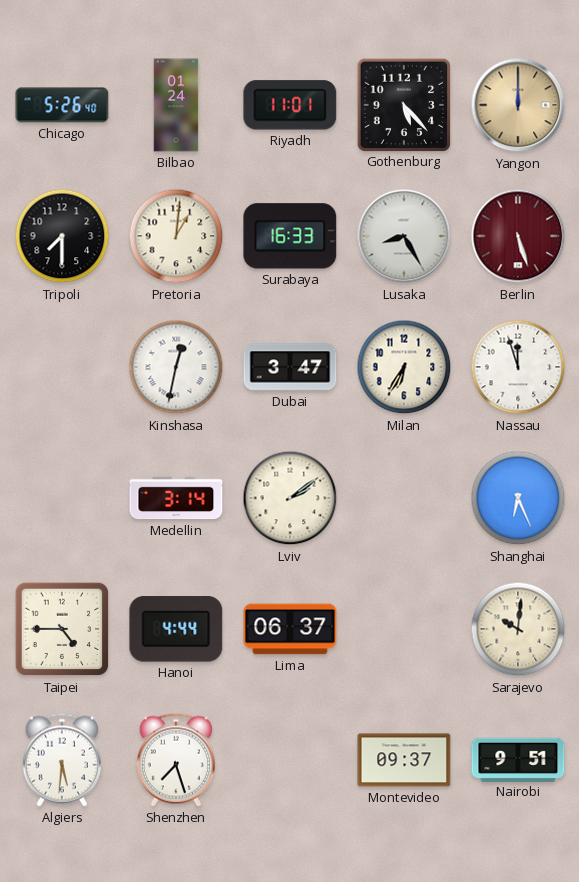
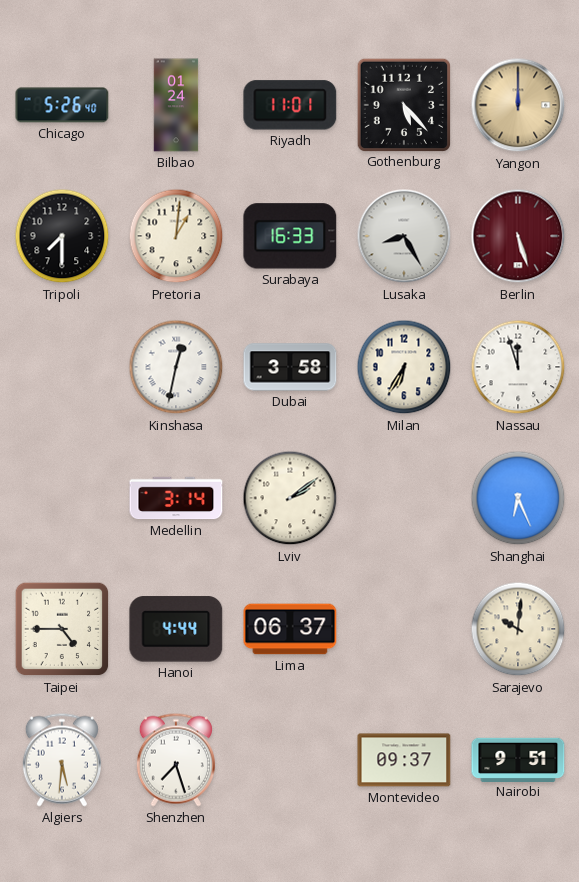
Dubai: 3:47 -> 3:58
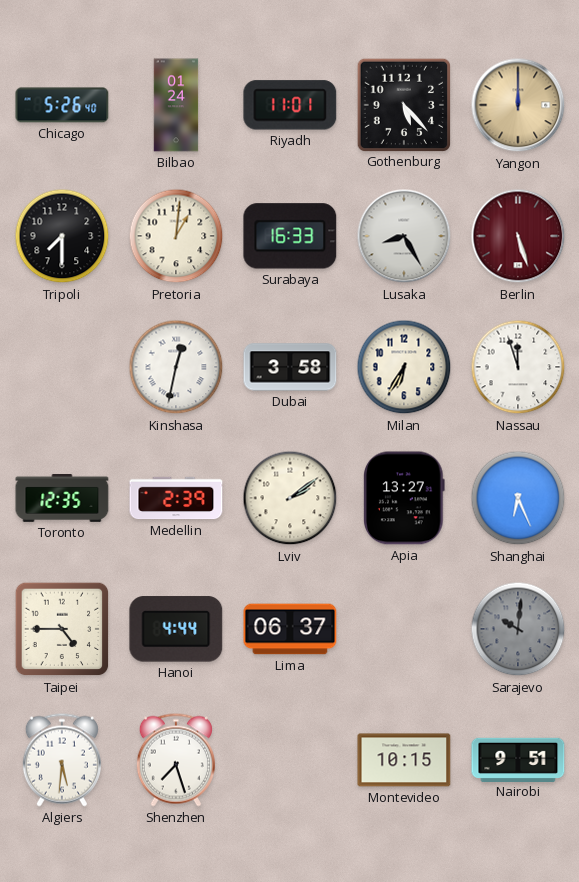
Toronto: none -> 12:35
Medellin: 3:14 -> 2:39
Apia: none -> 13:27
Sarajevo dial: cream -> grey
Montevideo: 09:37 -> 10:15
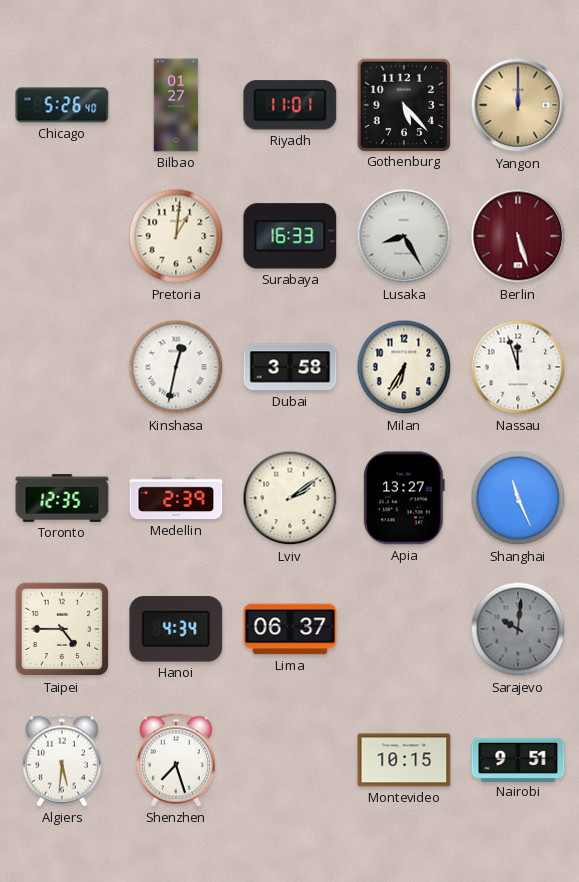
Bilbao: 01:24 -> 01:27
Tripoli: 7:30 -> none
Shanghai: 6:26 -> 11:26
Hanoi: 4:44 -> 4:34
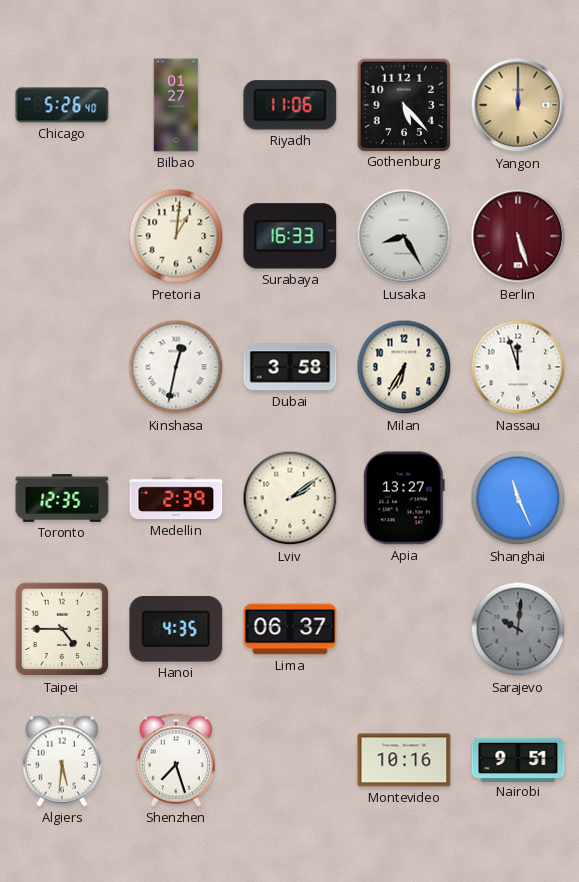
Riyadh: 11:01 -> 11:06
Hanoi: 4:34 -> 4:35
Montevideo: 10:15 -> 10:16
